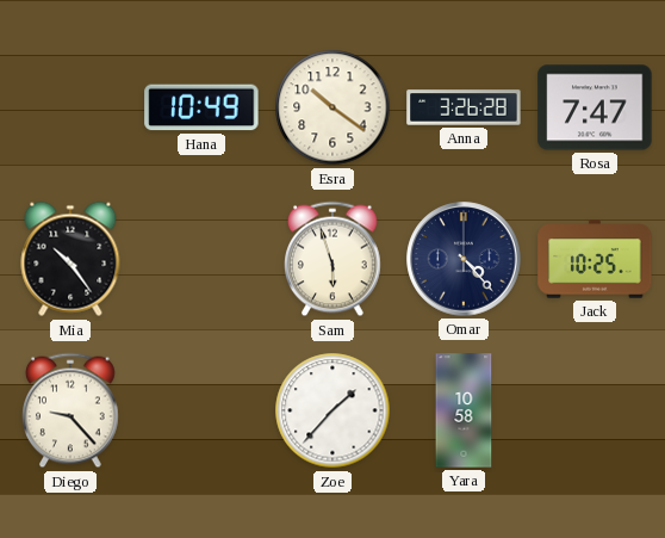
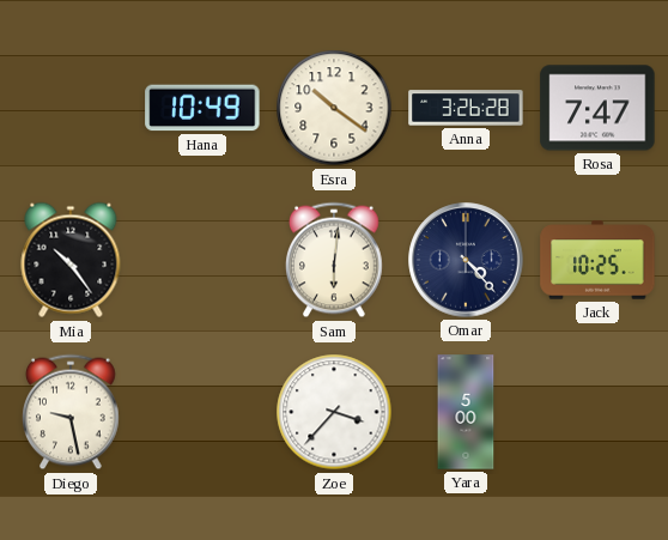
Sam: 5:57 -> 6:01
Diego: 9:23 -> 9:28
Zoe: 1:37 -> 3:37
Yara: 10:58 -> 5:00
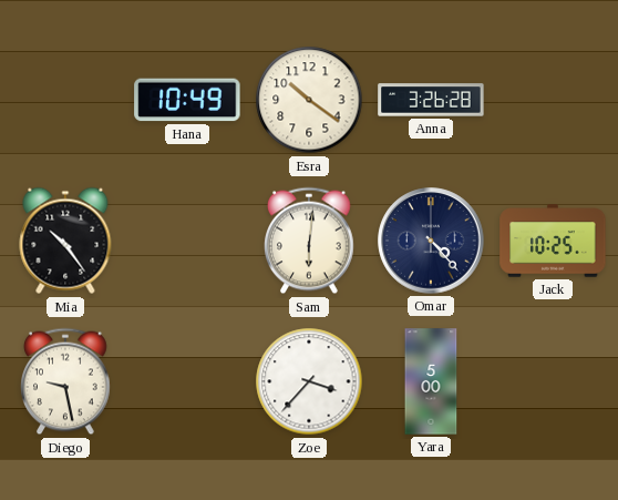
Rosa: 7:47 -> none
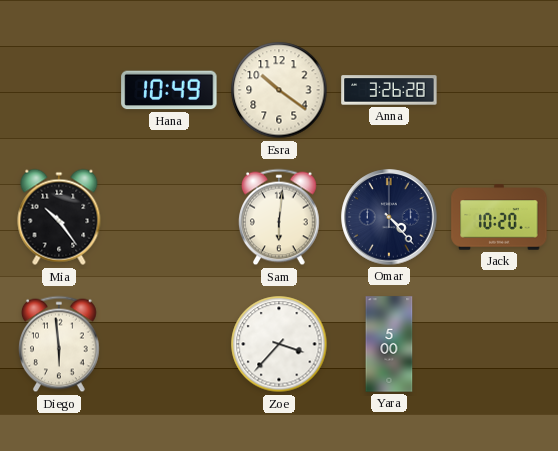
Jack: 10:25 -> 10:20
Diego: 9:28 -> 5:59
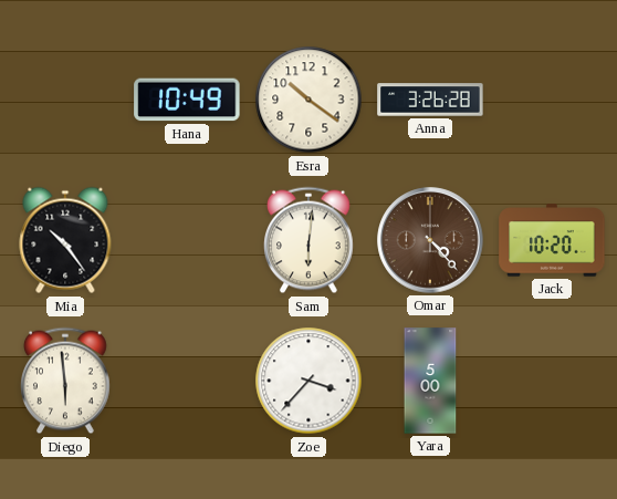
Omar dial: navy -> brown
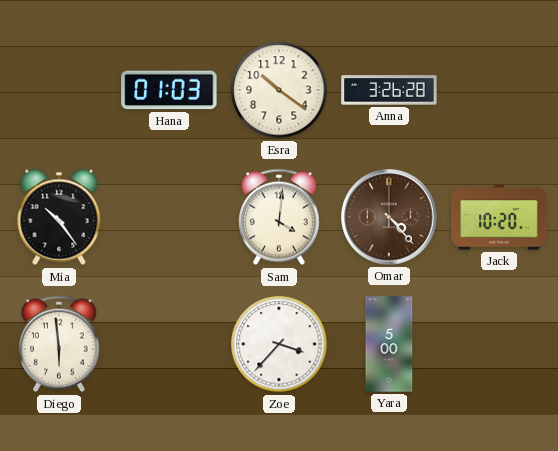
Hana: 10:49 -> 01:03
Sam: 6:01 -> 4:01
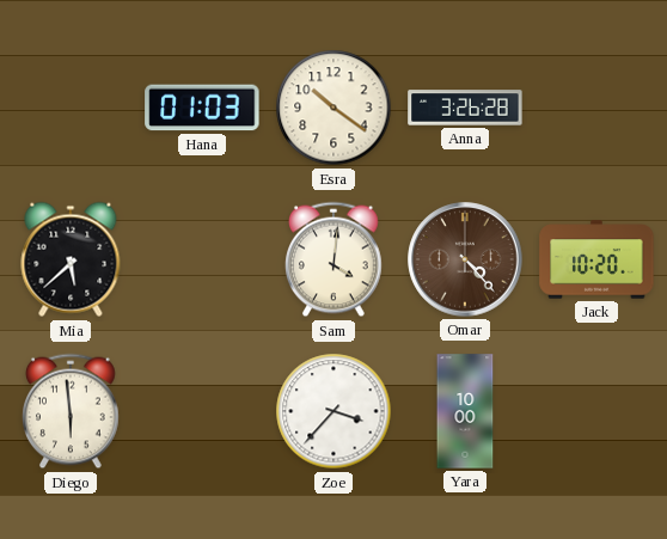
Mia: 10:24 -> 5:38
Yara: 5:00 -> 10:00
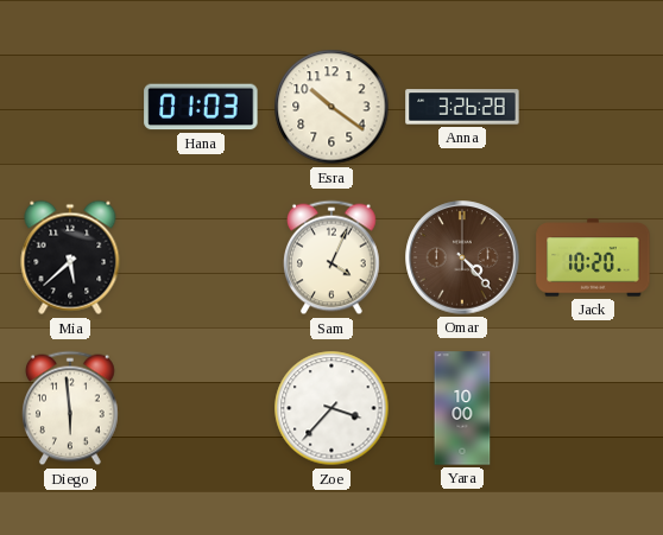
Sam: 4:01 -> 4:04
